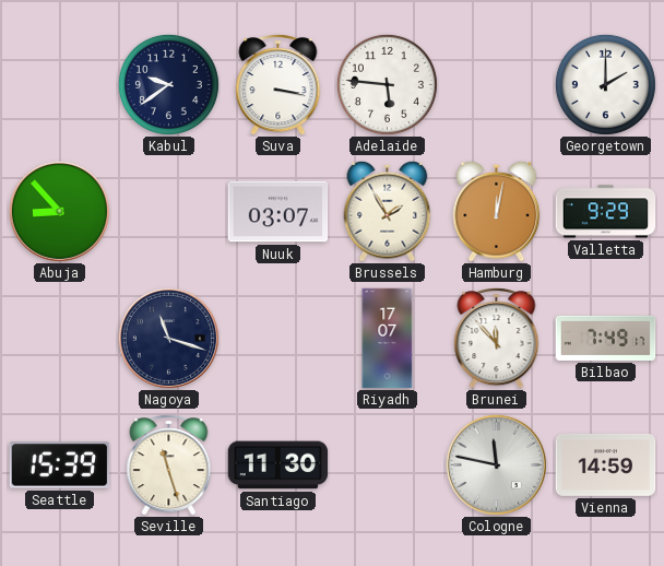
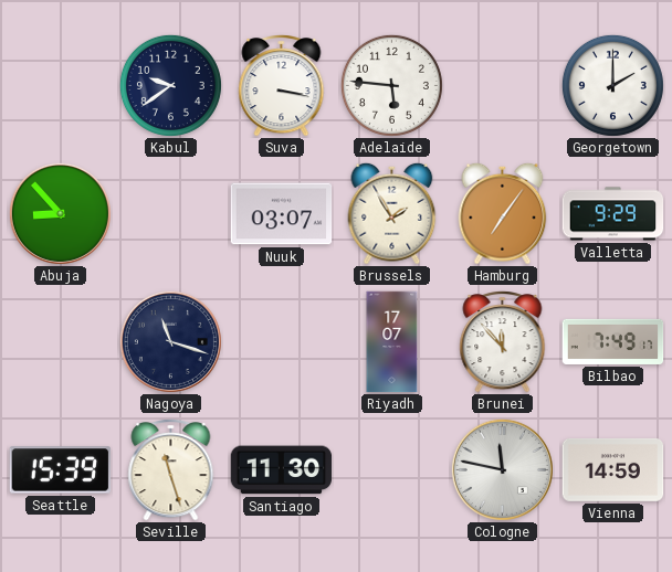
Hamburg: 12:02 -> 7:06
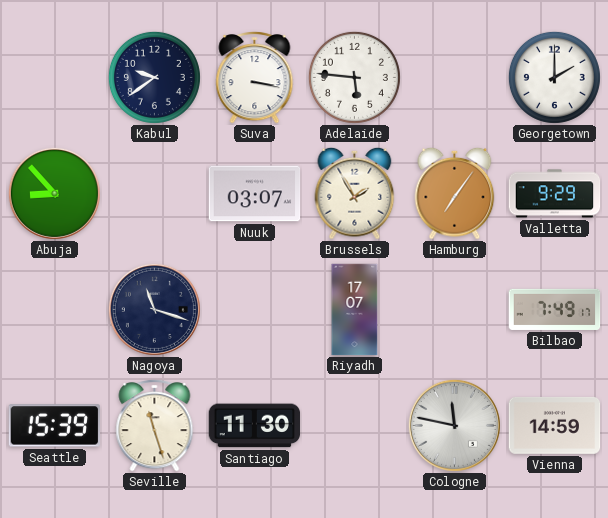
Brunei: 11:53 -> none
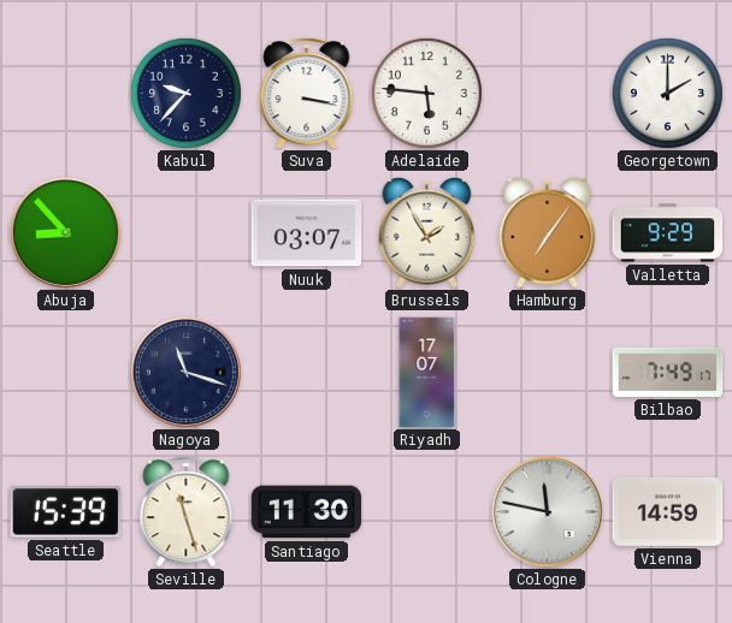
Kabul: 9:39 -> 9:37
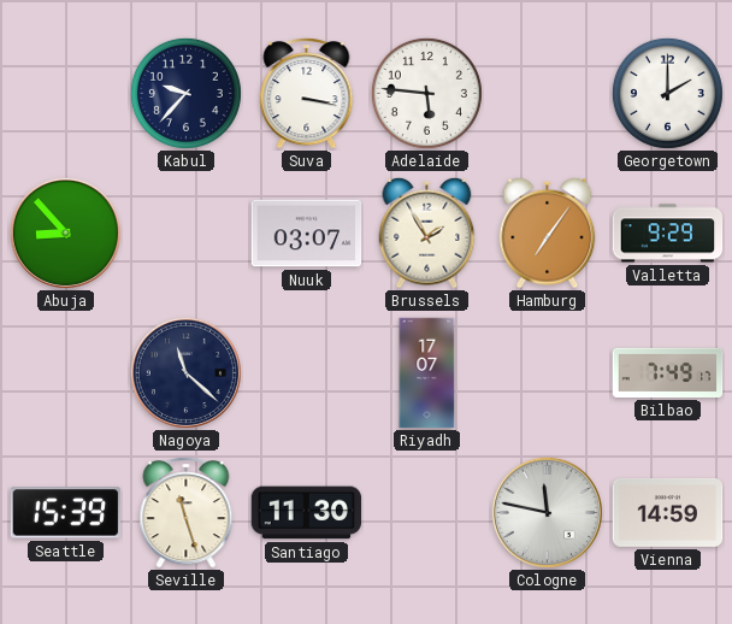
Nagoya: 11:18 -> 11:22
